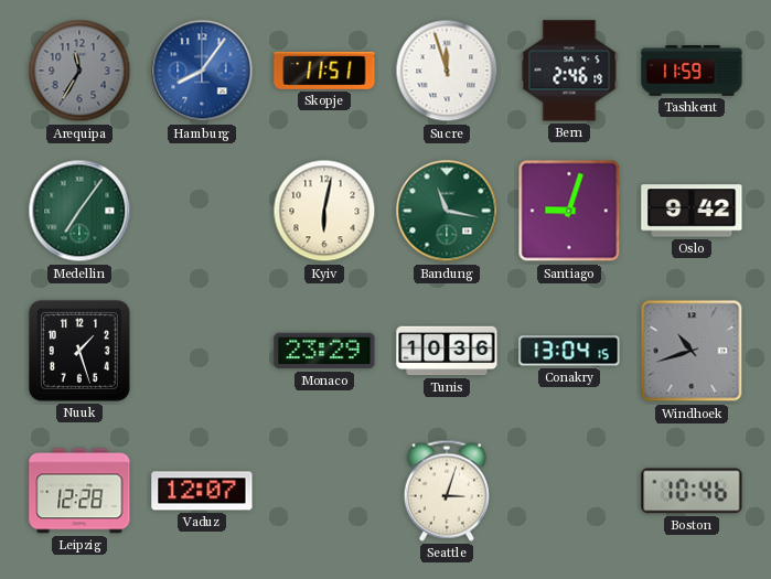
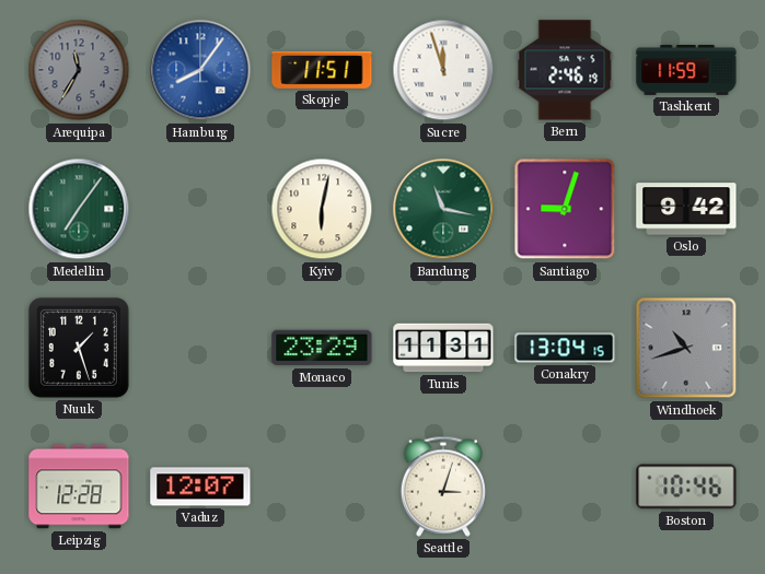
Tunis: 10:36 -> 11:31
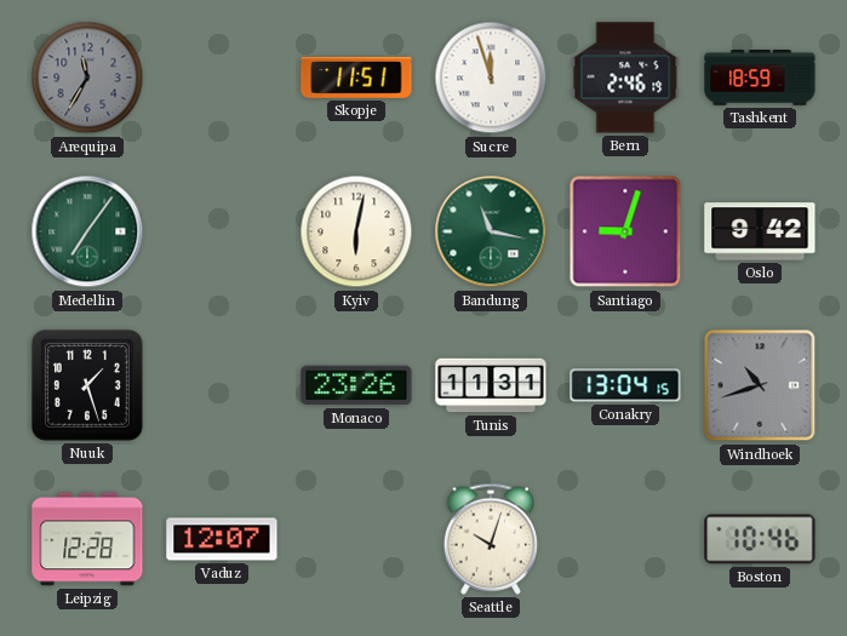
Hamburg: 8:06 -> none
Tashkent: 11:59 -> 18:59
Monaco: 23:29 -> 23:26
Seattle: 3:03 -> 10:03
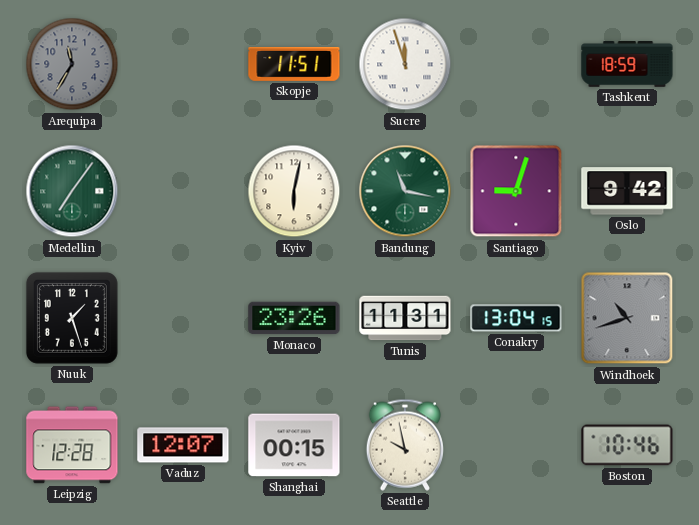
Bern: 2:46 -> none
Shanghai: none -> 00:15
Seattle: 10:03 -> 9:58
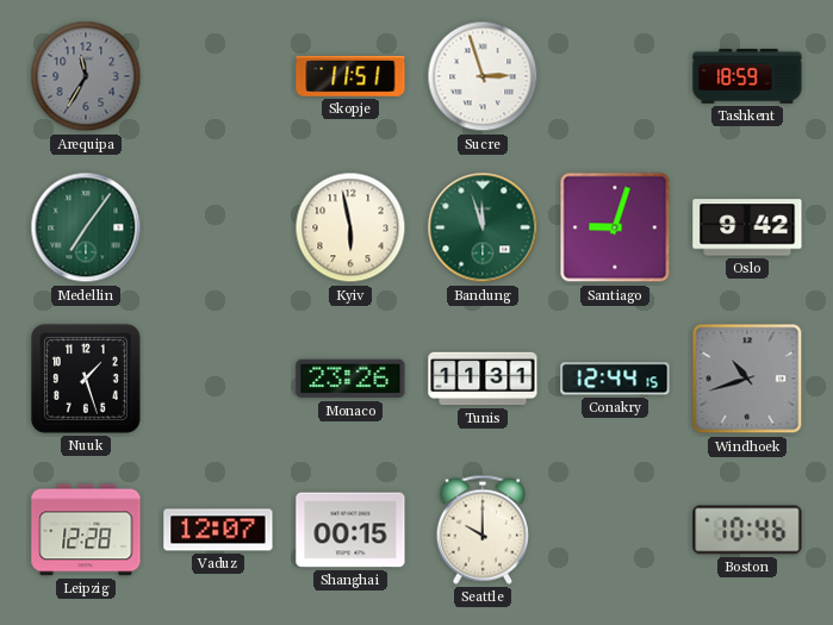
Sucre: 11:57 -> 2:57
Kyiv: 6:02 -> 5:58
Bandung: 11:17 -> 11:57
Conakry: 13:04 -> 12:44
Seattle: 9:58 -> 10:00
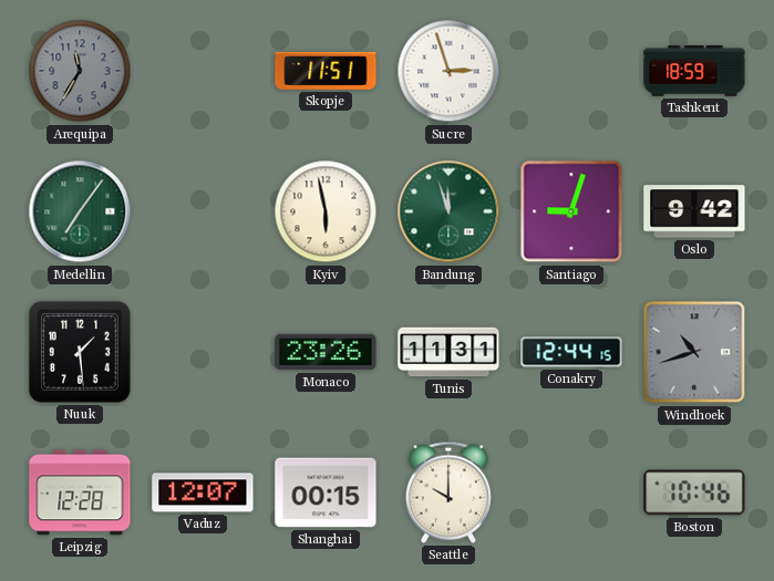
Nuuk: 1:27 -> 1:29
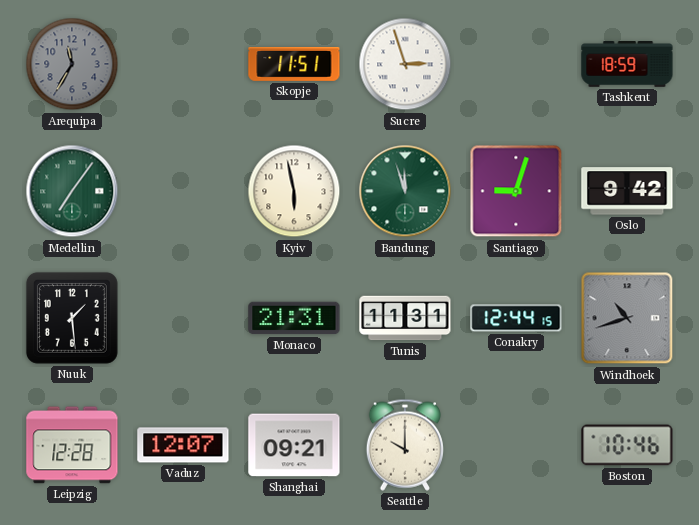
Monaco: 23:26 -> 21:31
Shanghai: 00:15 -> 09:21
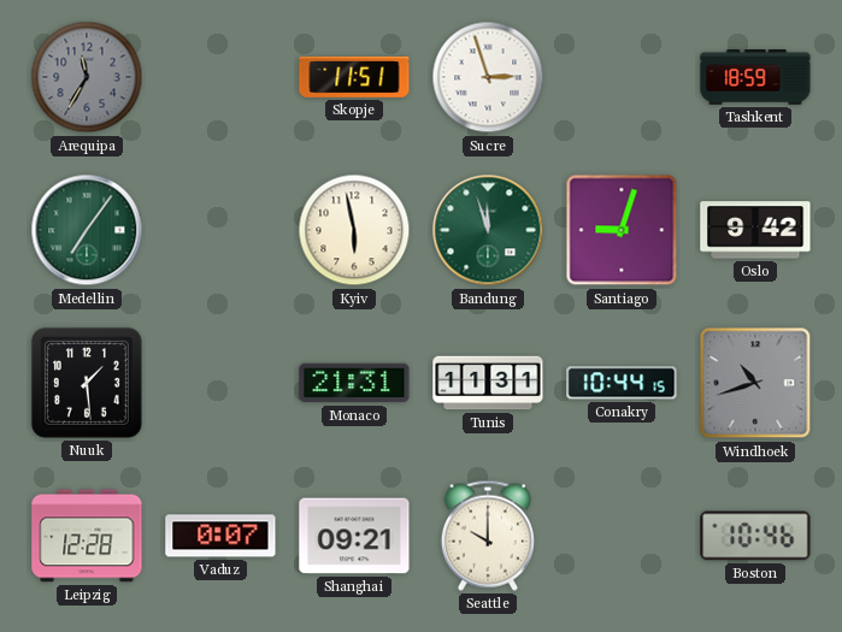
Conakry: 12:44 -> 10:44
Vaduz: 12:07 -> 0:07
